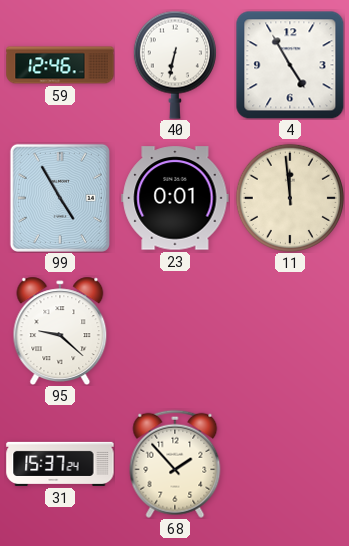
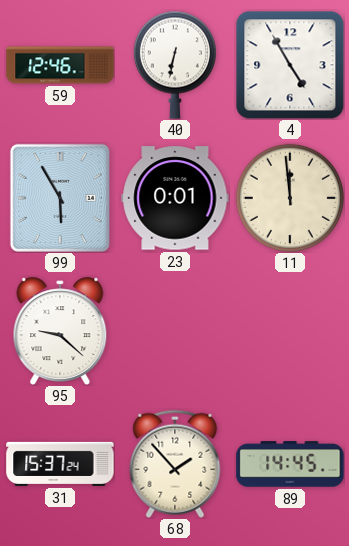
99: 4:55 -> 5:55
89: none -> 14:45
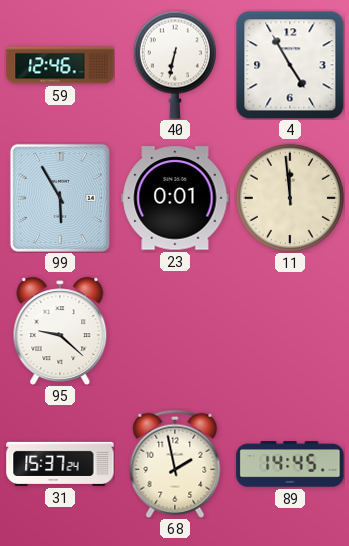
68: 1:53 -> 1:58
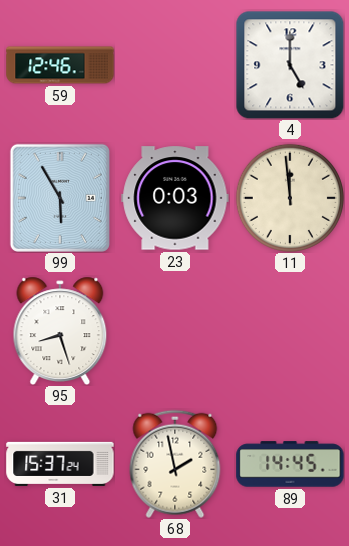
40: 6:32 -> none
4: 4:55 -> 5:00
23: 0:01 -> 0:03
95: 9:22 -> 8:27
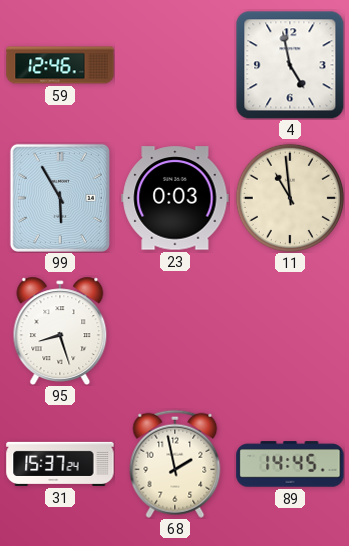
4: 5:00 -> 4:58
11: 11:59 -> 10:59
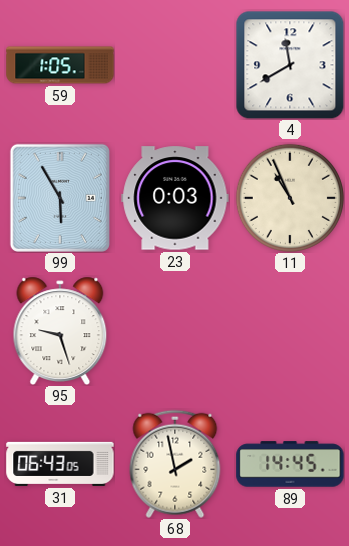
59: 12:46 -> 1:05
4: 4:58 -> 11:40
11: 10:59 -> 10:56
95: 8:27 -> 9:27
31: 15:37 -> 06:43
